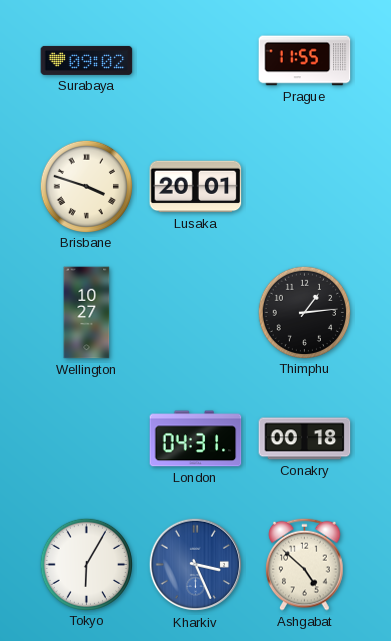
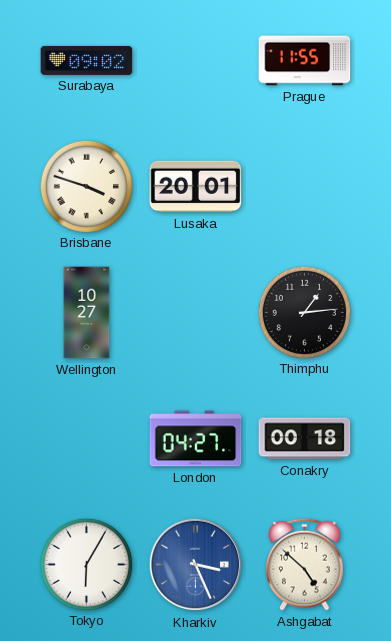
London: 04:31 -> 04:27
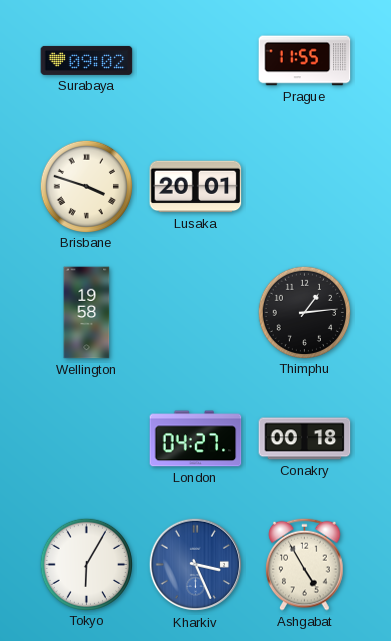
Wellington: 10:27 -> 19:58
Ashgabat: 4:52 -> 4:55
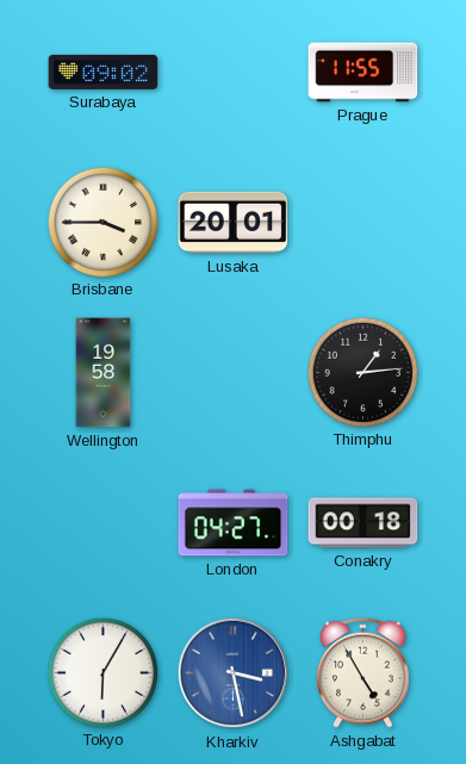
Brisbane: 3:48 -> 3:45
Kharkiv: 3:26 -> 3:28
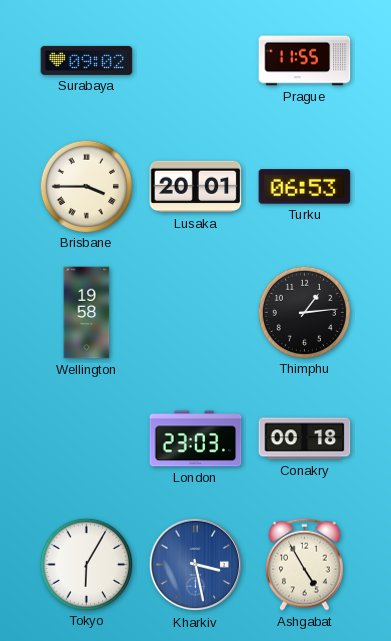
Turku: none -> 06:53
London: 04:27 -> 23:03
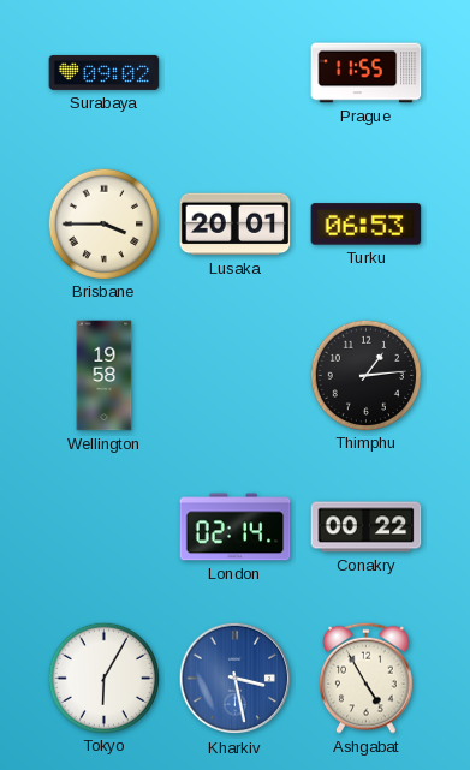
London: 23:03 -> 02:14
Conakry: 00:18 -> 00:22
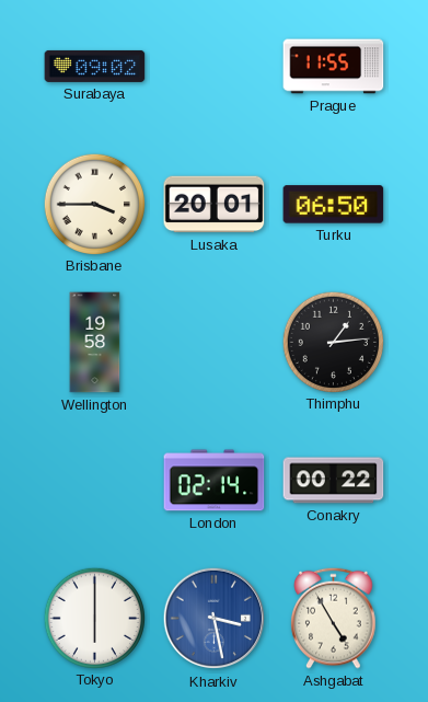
Turku: 06:53 -> 06:50
Tokyo: 6:05 -> 6:00
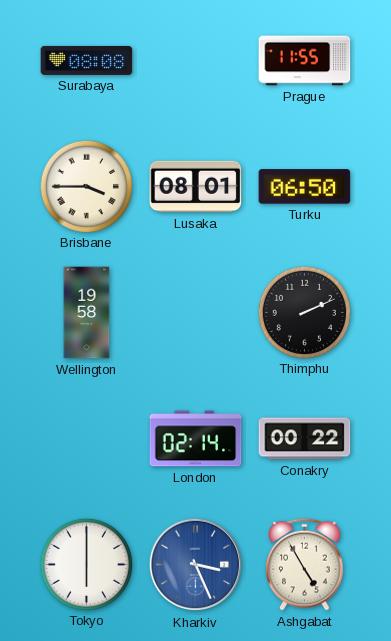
Surabaya: 09:02 -> 08:08
Lusaka: 20:01 -> 08:01
Thimphu: 1:14 -> 2:11
Kharkiv: 3:28 -> 3:26
